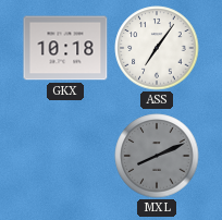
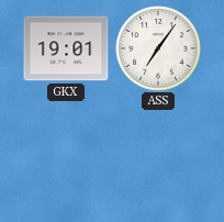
GKX: 10:18 -> 19:01
MXL: 8:11 -> none
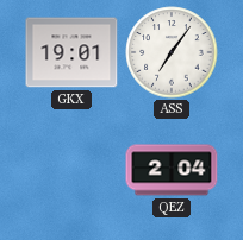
QEZ: none -> 2:04
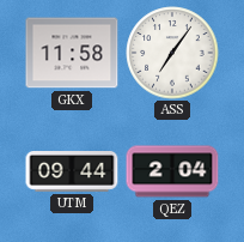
GKX: 19:01 -> 11:58
UTM: none -> 09:44
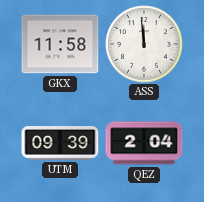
ASS: 7:06 -> 11:59
UTM: 09:44 -> 09:39
